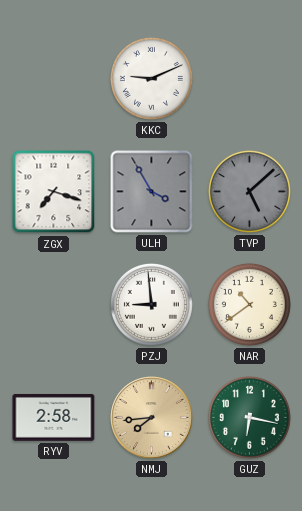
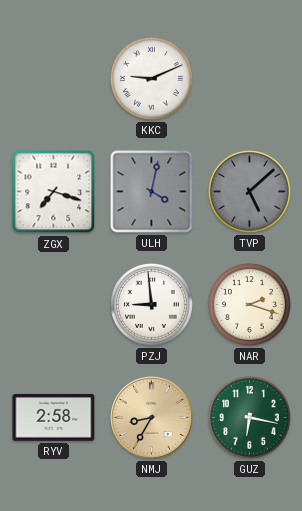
ULH: 3:55 -> 4:02
NAR: 10:39 -> 2:18
NMJ: 7:44 -> 8:35
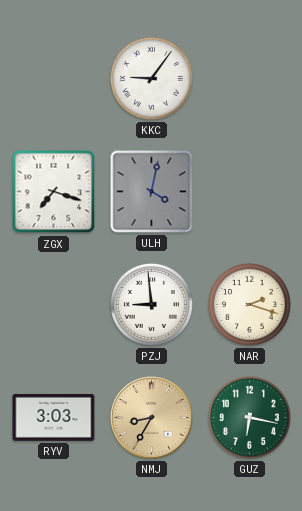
KKC: 9:11 -> 9:06
TVP: 5:08 -> none
RYV: 2:58 -> 3:03
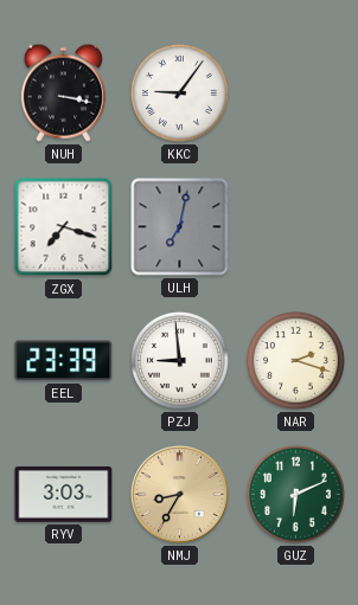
NUH: none -> 3:17
ULH: 4:02 -> 7:02
EEL: none -> 23:39
GUZ: 6:17 -> 6:11
